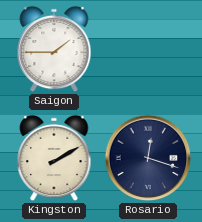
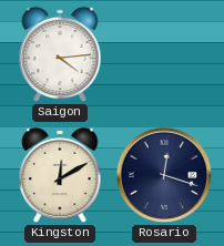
Saigon: 1:45 -> 4:14
Kingston: 2:10 -> 12:10
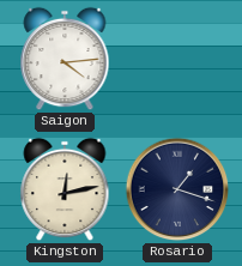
Kingston: 12:10 -> 12:13
Rosario: 12:18 -> 1:18
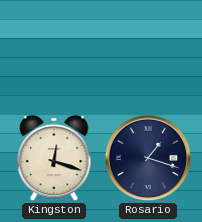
Saigon: 4:14 -> none
Kingston: 12:13 -> 12:18
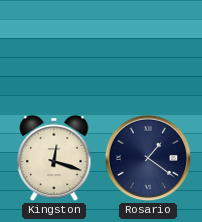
Rosario: 1:18 -> 1:21
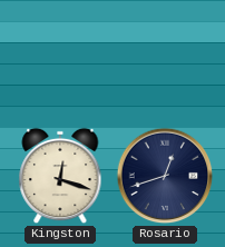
Rosario: 1:21 -> 12:42
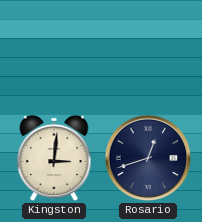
Kingston: 12:18 -> 3:01
